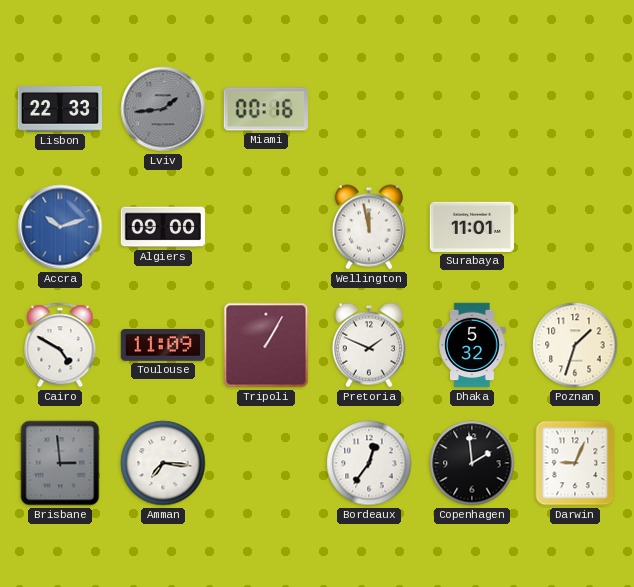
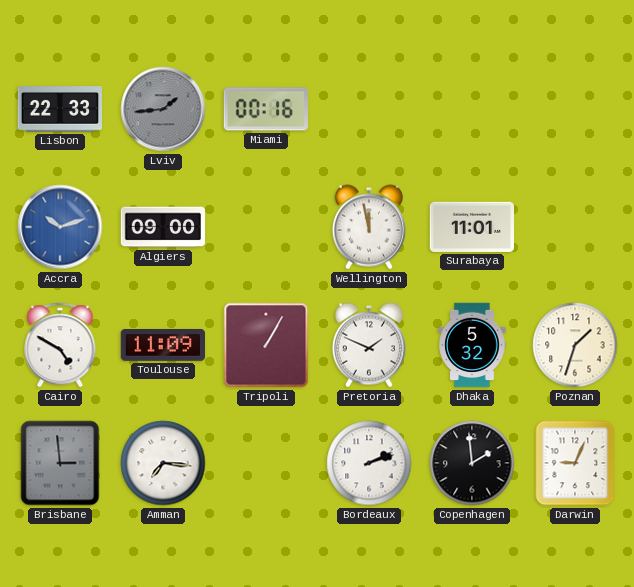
Bordeaux: 12:36 -> 2:12
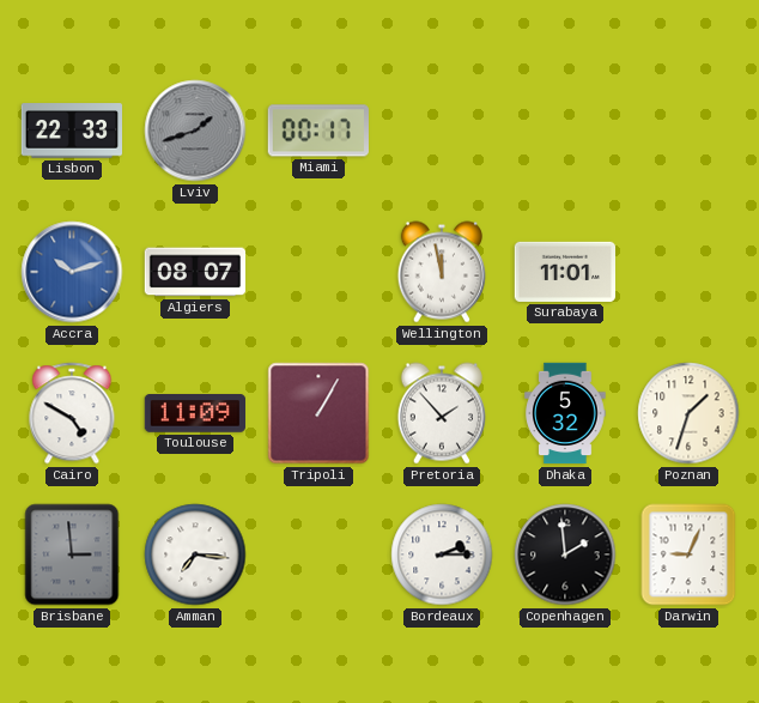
Lviv: 1:44 -> 1:42
Miami: 00:16 -> 00:17
Algiers: 09:00 -> 08:07
Pretoria: 1:49 -> 1:53
Bordeaux: 2:12 -> 2:15
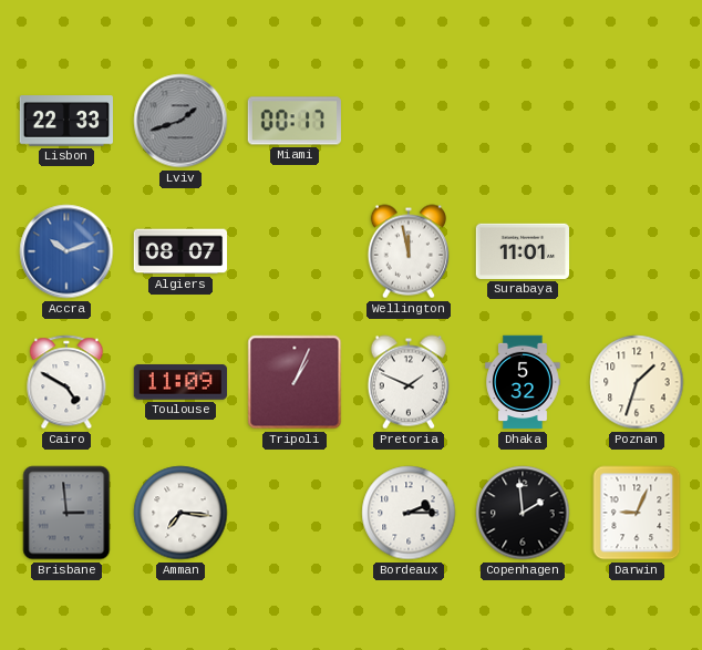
Tripoli: 1:05 -> 1:04
Pretoria: 1:53 -> 1:49
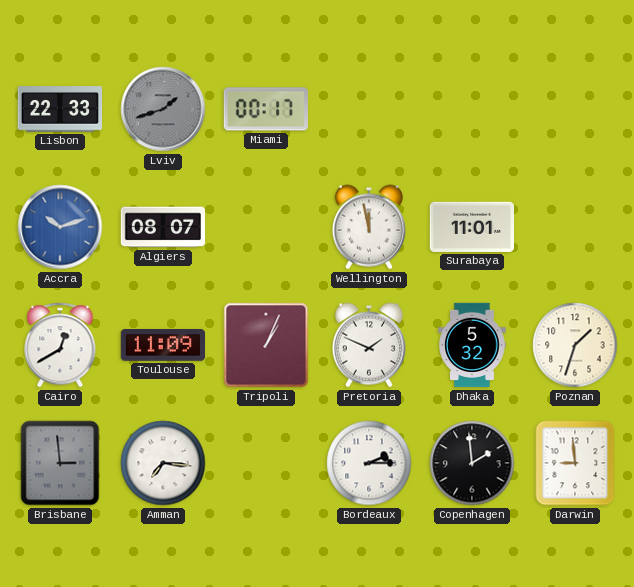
Cairo: 4:50 -> 12:40
Darwin: 9:04 -> 8:59
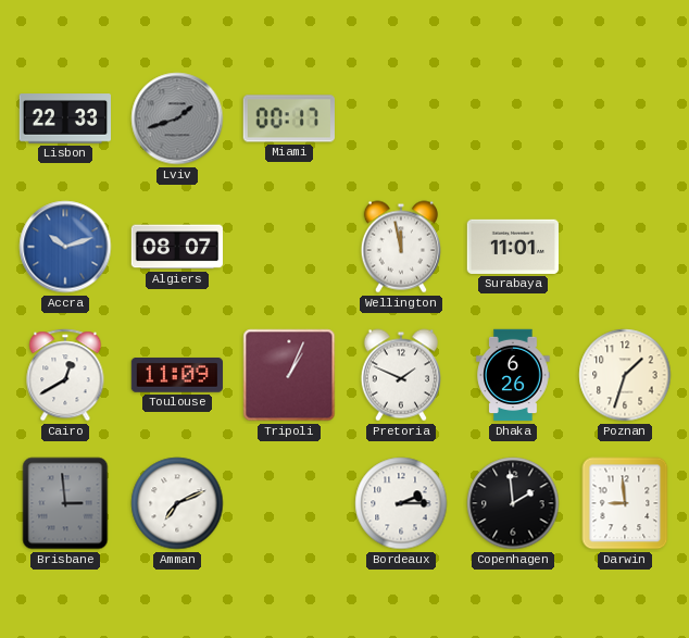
Dhaka: 5:32 -> 6:26
Amman: 7:16 -> 7:11
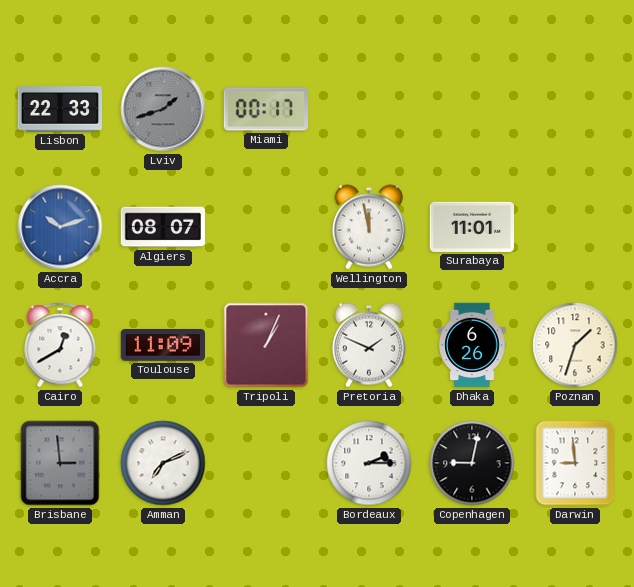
Copenhagen: 1:59 -> 9:02
